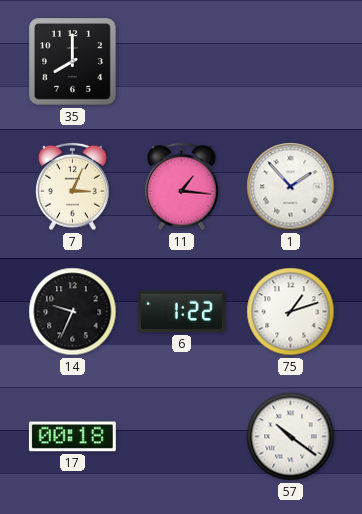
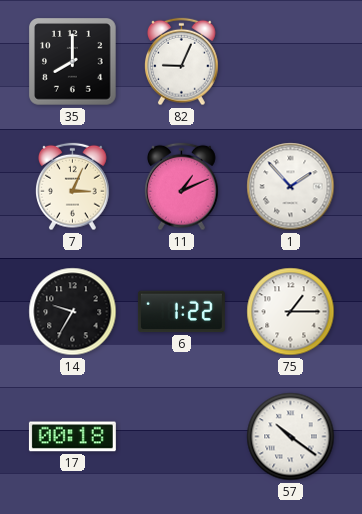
82: none -> 9:04
11: 1:16 -> 1:11
14: 9:34 -> 9:35
75: 1:12 -> 1:15
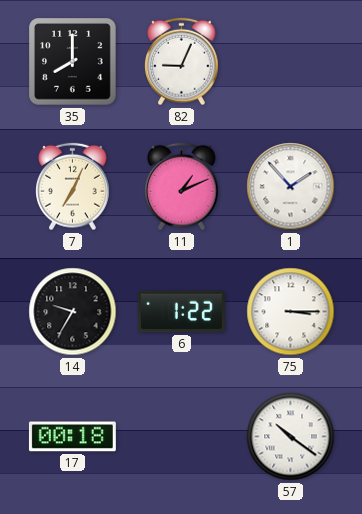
7: 3:04 -> 7:04
75: 1:15 -> 3:15
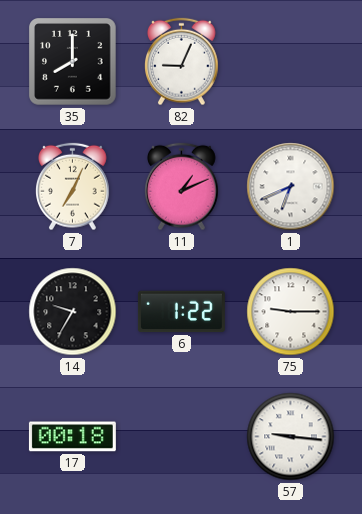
1: 1:53 -> 6:41
75: 3:15 -> 9:15
57: 10:21 -> 9:16
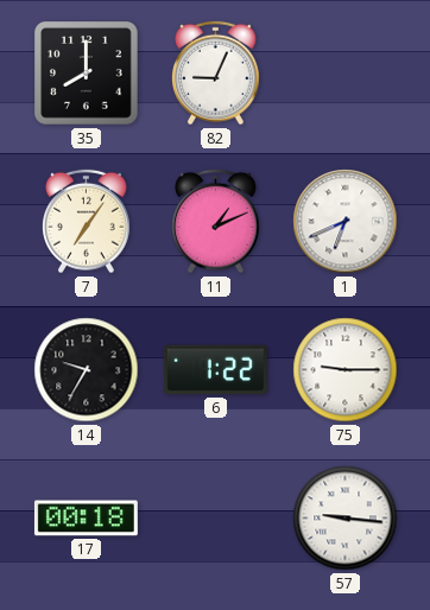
7: 7:04 -> 7:06
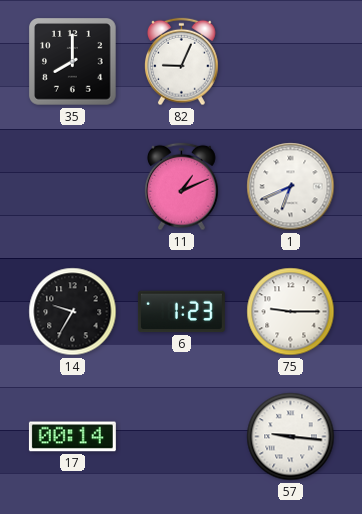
7: 7:06 -> none
6: 1:22 -> 1:23
17: 00:18 -> 00:14
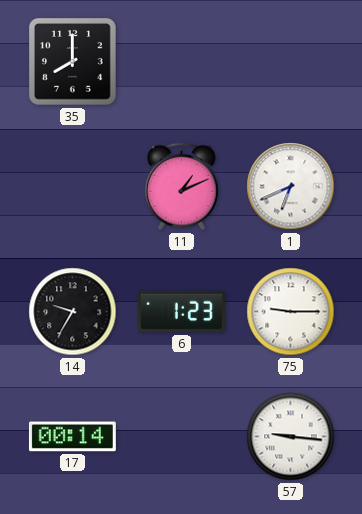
82: 9:04 -> none
